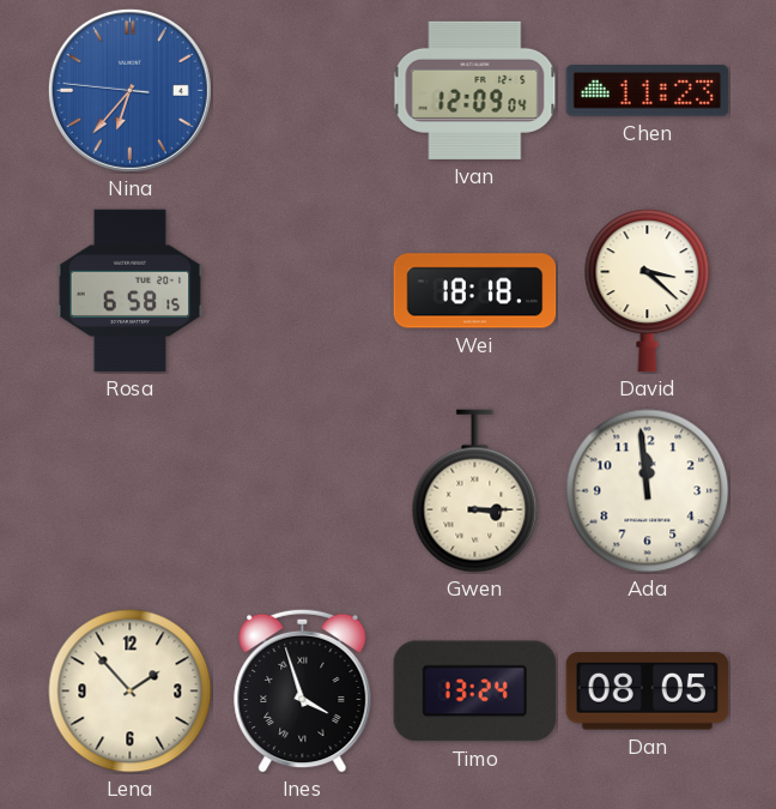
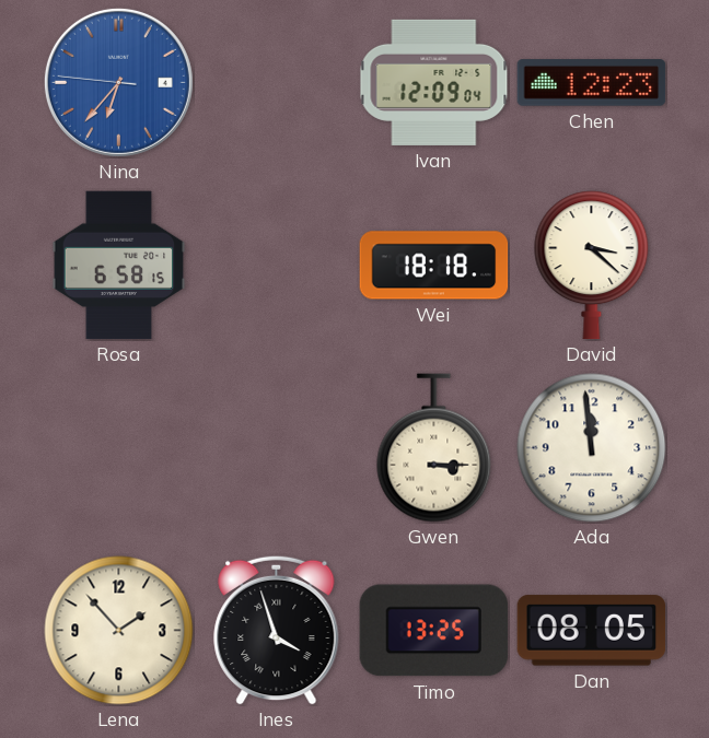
Chen: 11:23 -> 12:23
Timo: 13:24 -> 13:25
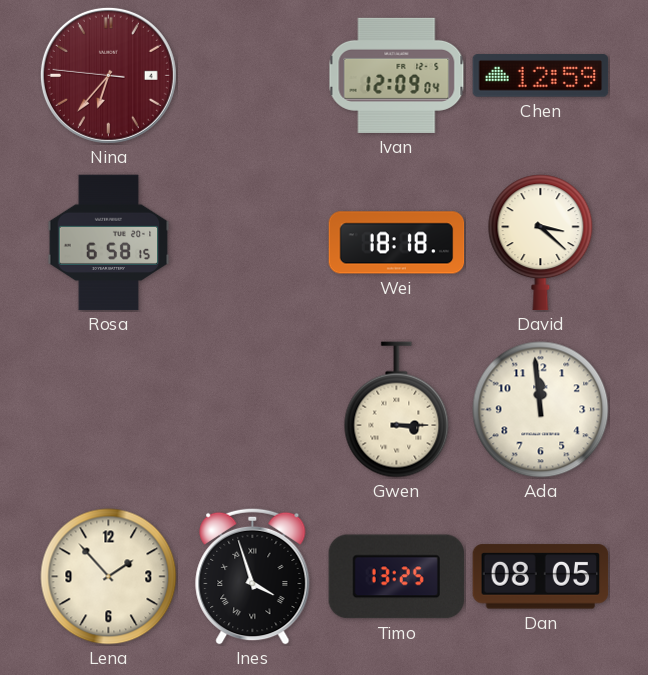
Nina dial: blue -> burgundy
Chen: 12:23 -> 12:59
